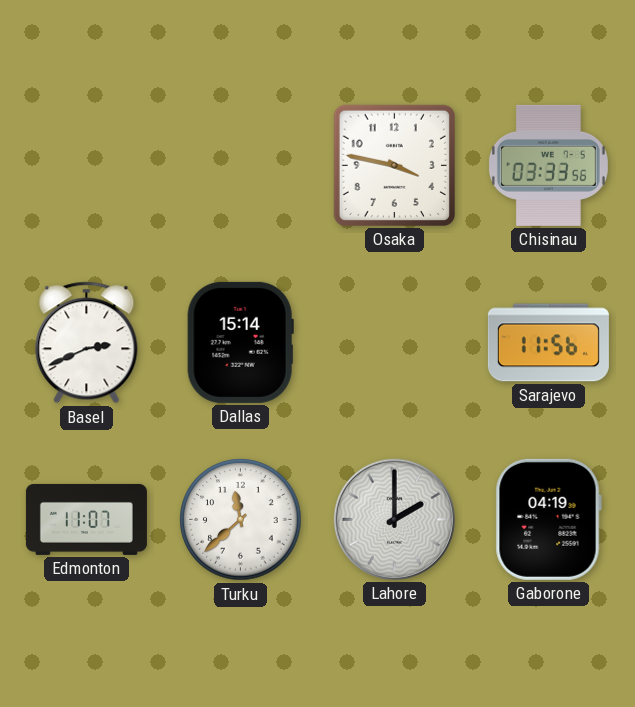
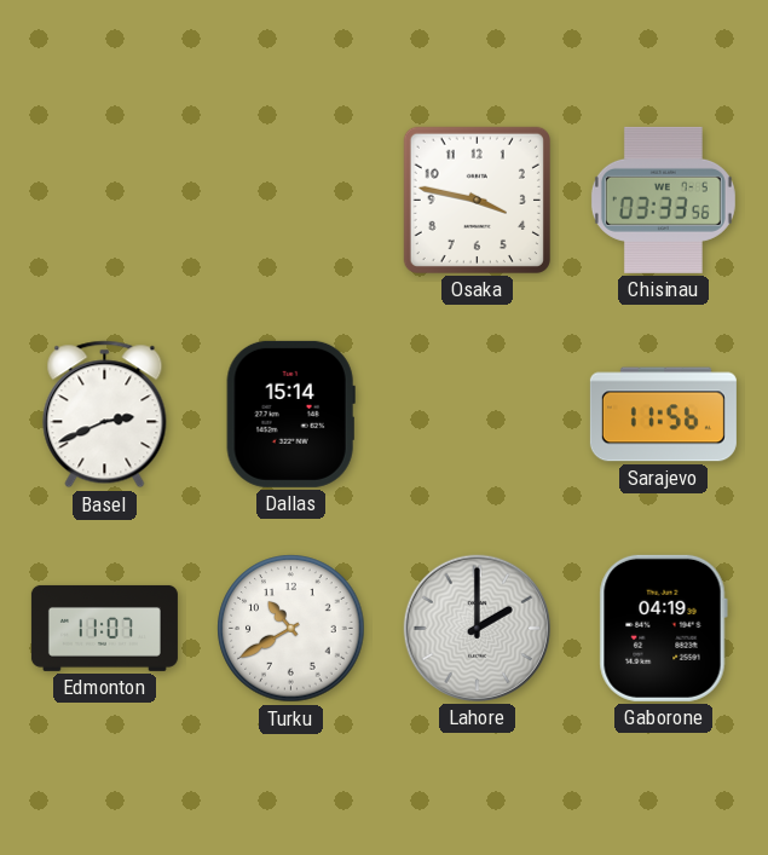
Turku: 11:38 -> 10:40
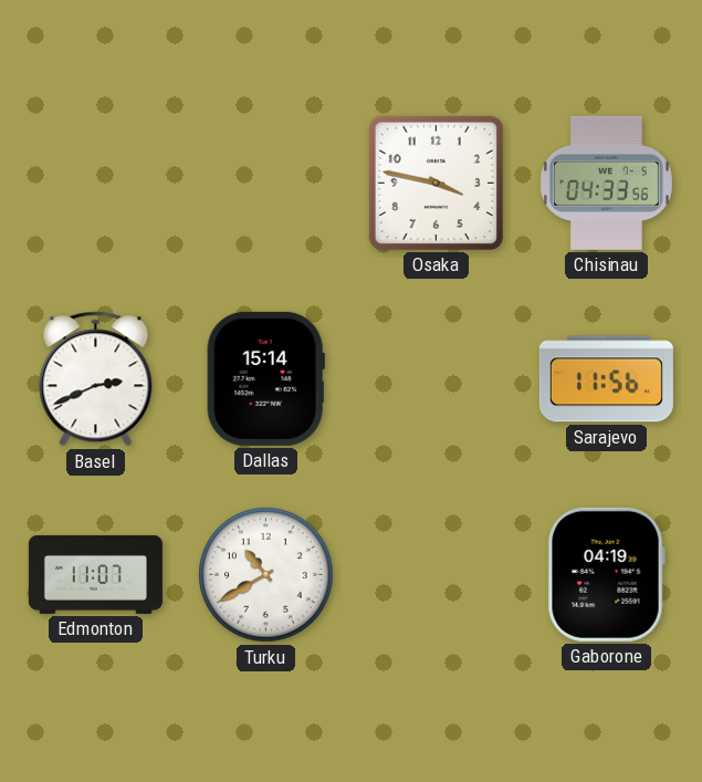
Chisinau: 03:33 -> 04:33
Lahore: 2:00 -> none
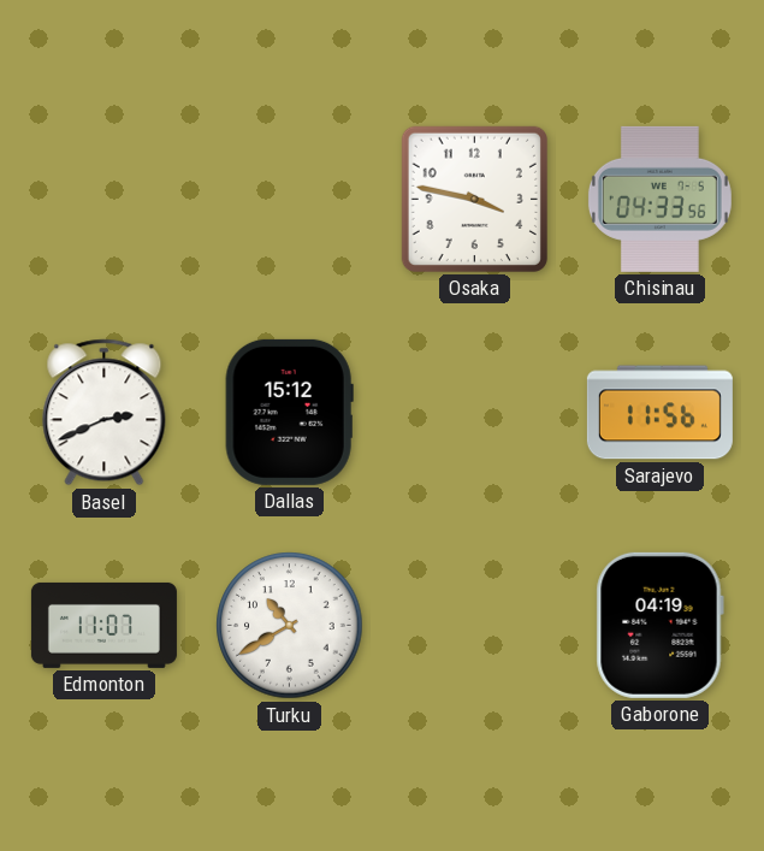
Dallas: 15:14 -> 15:12
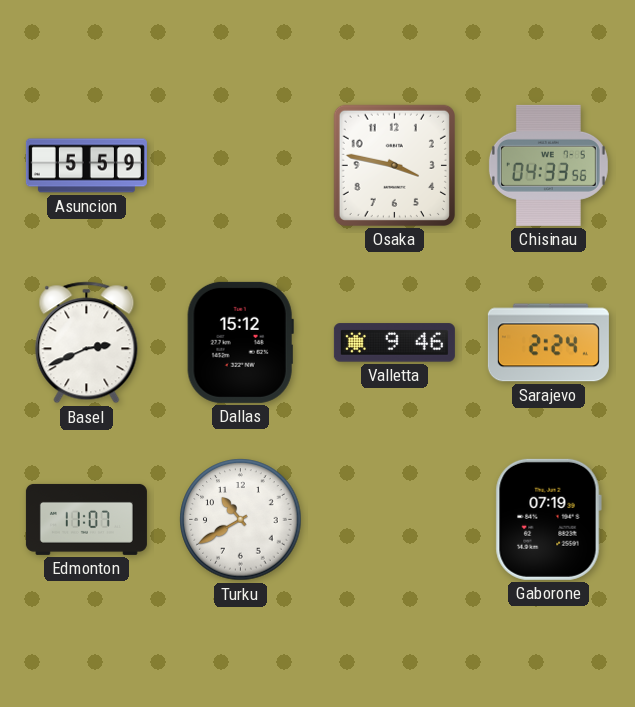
Asuncion: none -> 5:59
Valletta: none -> 9:46
Sarajevo: 11:56 -> 2:24
Gaborone: 04:19 -> 07:19
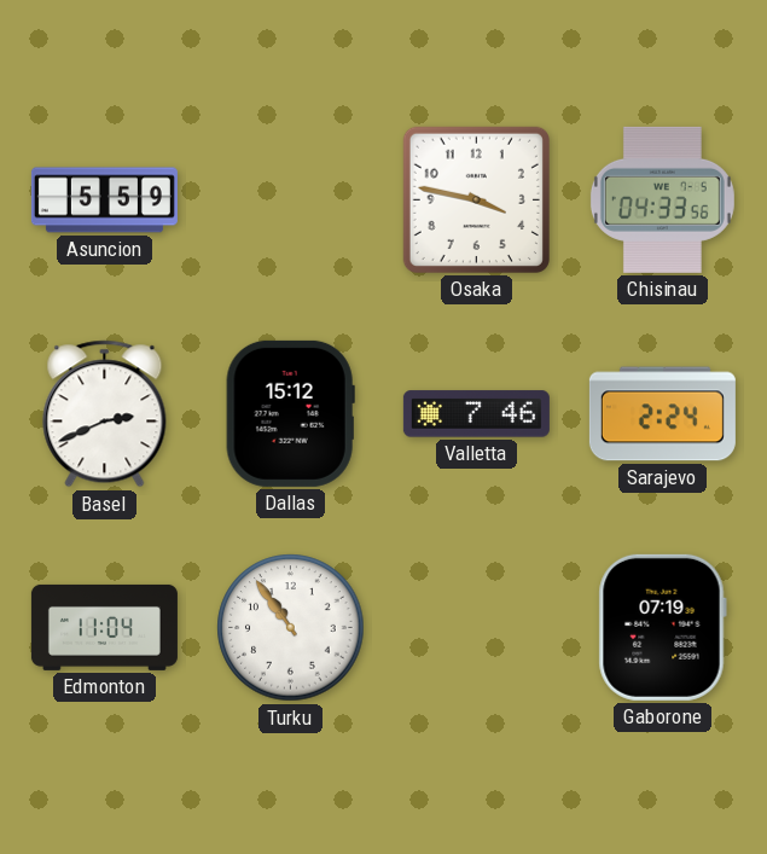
Valletta: 9:46 -> 7:46
Edmonton: 11:07 -> 11:04
Turku: 10:40 -> 10:54
